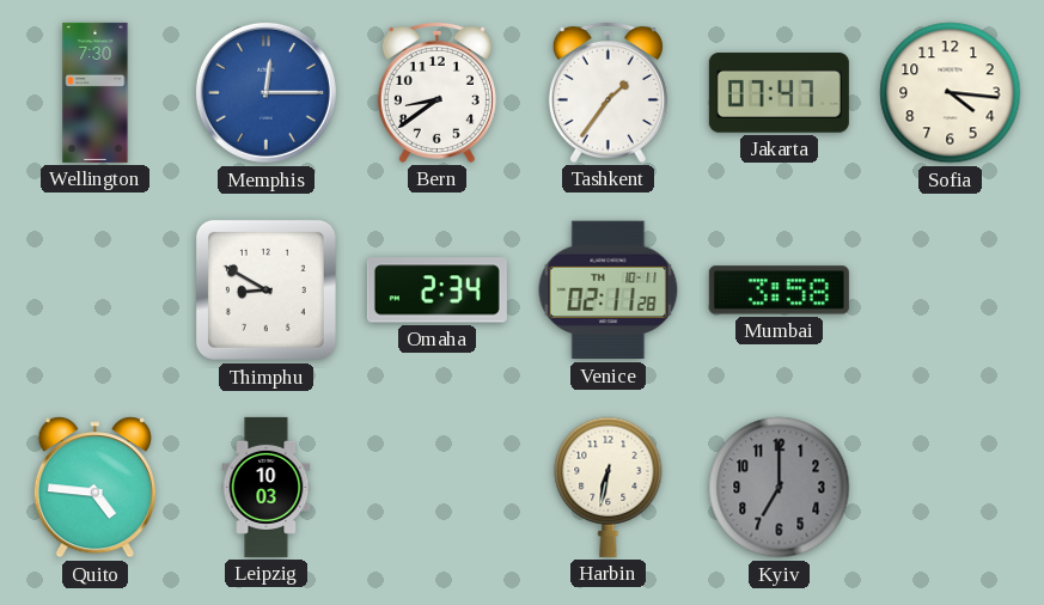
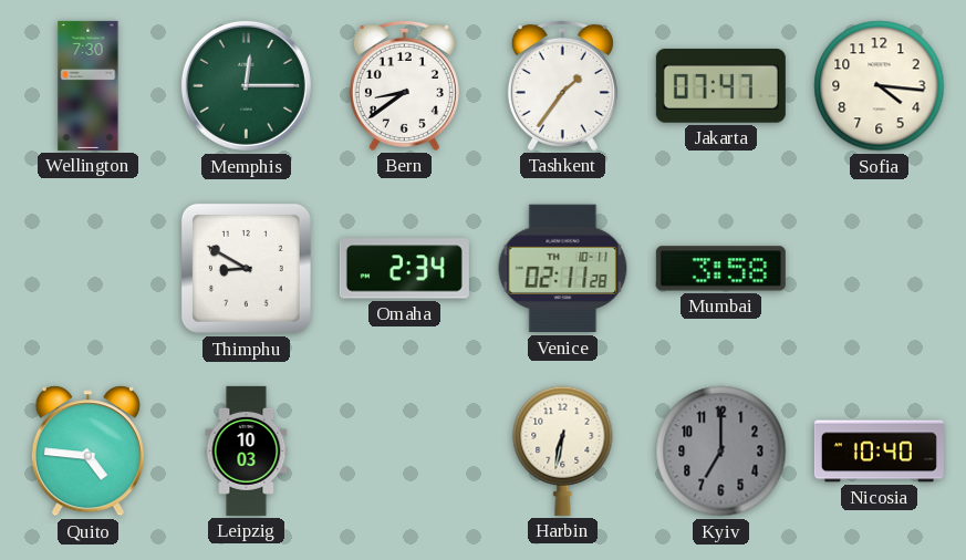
Memphis dial: blue -> green
Nicosia: none -> 10:40
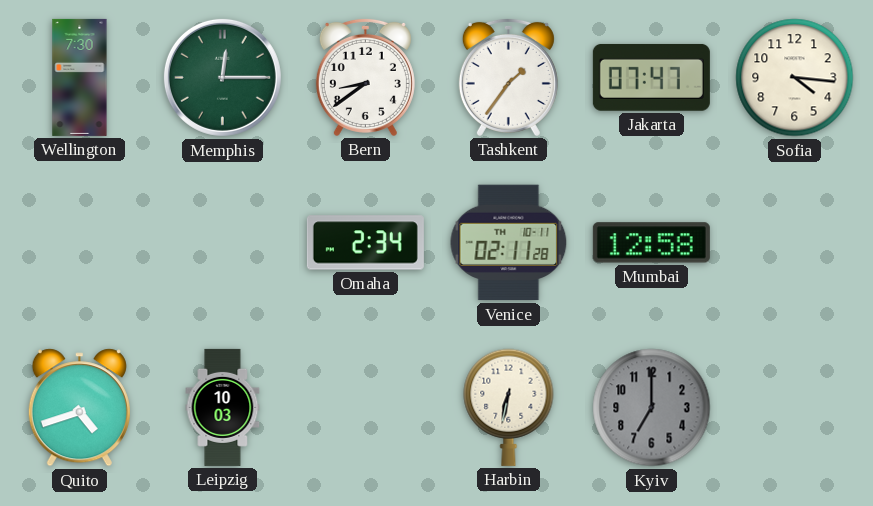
Thimphu: 8:50 -> none
Mumbai: 3:58 -> 12:58
Quito: 4:46 -> 4:42
Nicosia: 10:40 -> none
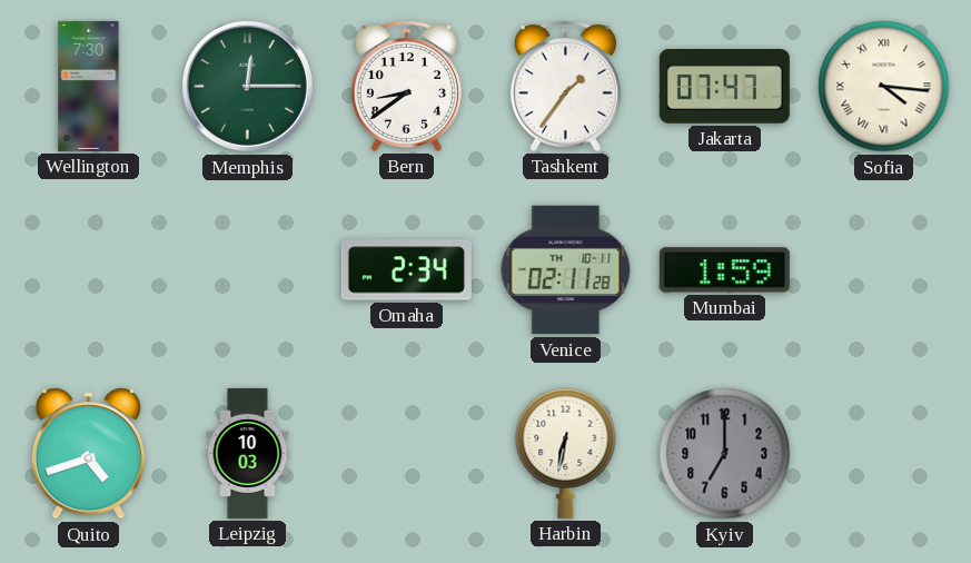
Sofia numerals: Arabic -> Roman
Mumbai: 12:58 -> 1:59
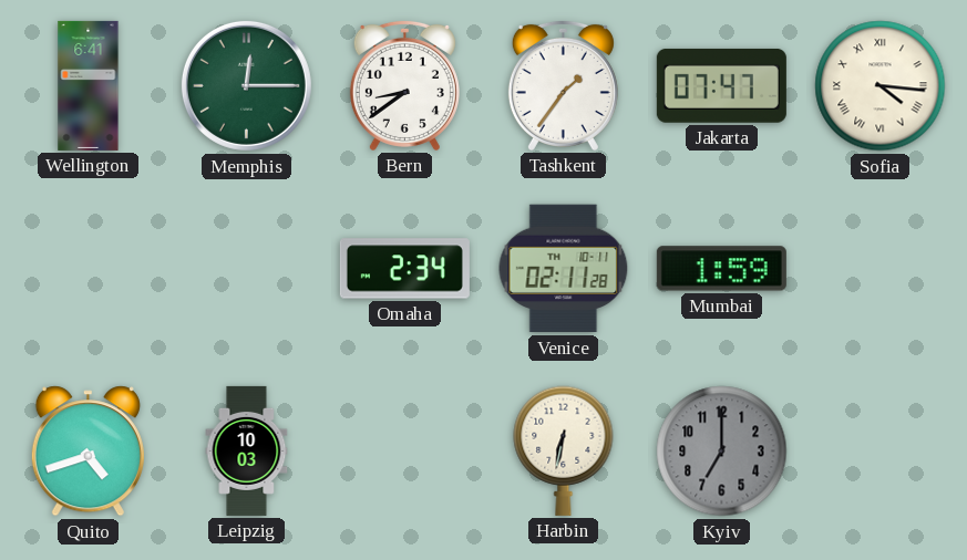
Wellington: 7:30 -> 6:41
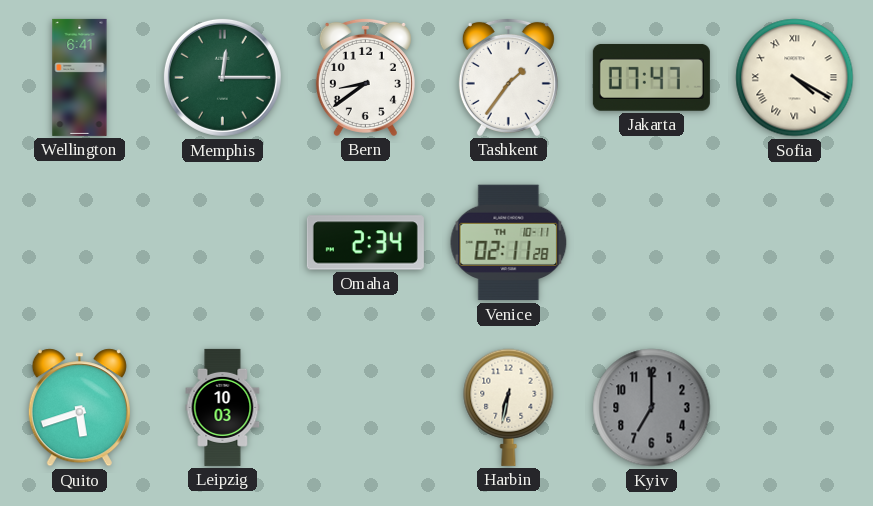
Sofia: 4:16 -> 4:20
Mumbai: 1:59 -> none
Quito: 4:42 -> 5:42
